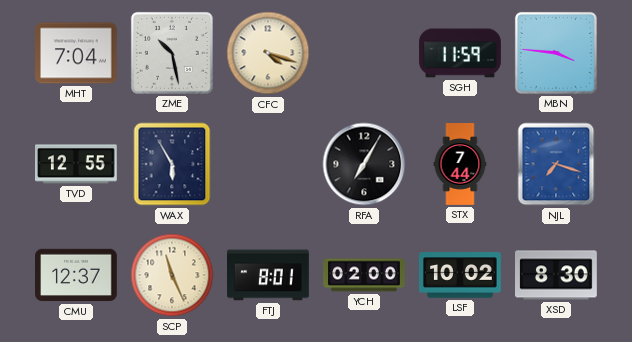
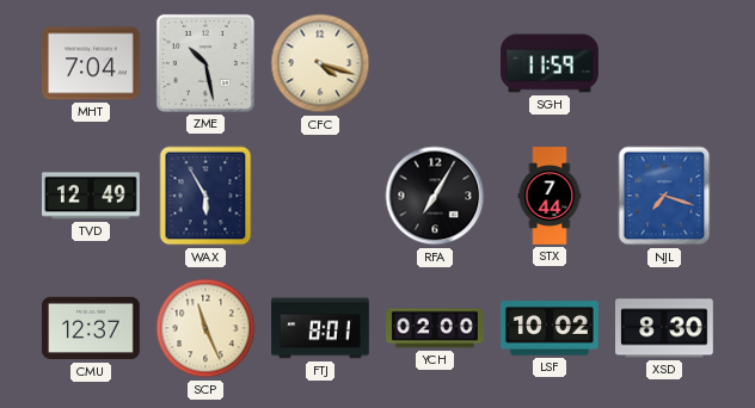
MBN: 3:46 -> none
TVD: 12:55 -> 12:49
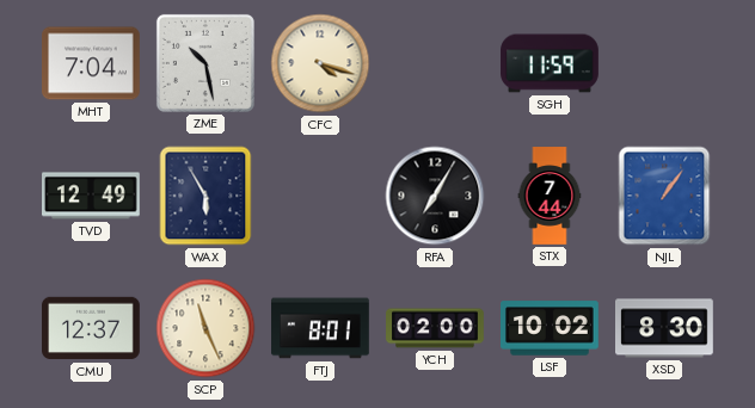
NJL: 7:18 -> 1:06
